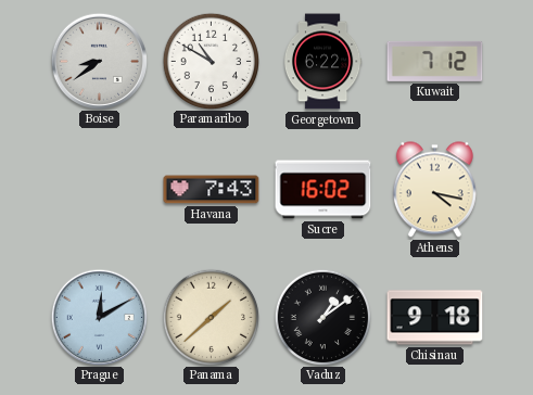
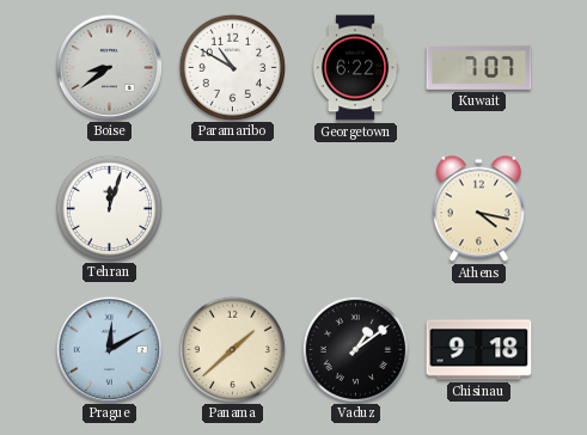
Kuwait: 7:12 -> 7:07
Tehran: none -> 12:03
Havana: 7:43 -> none
Sucre: 16:02 -> none
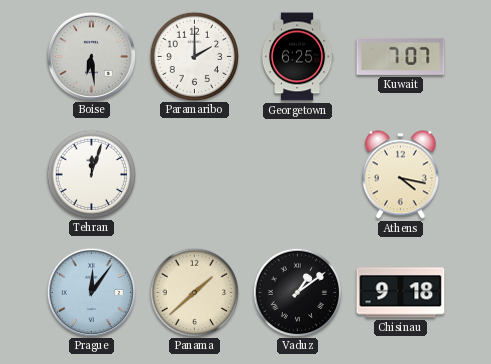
Boise: 8:39 -> 6:29
Paramaribo: 10:50 -> 2:00
Georgetown: 6:22 -> 6:25
Prague: 12:10 -> 12:06
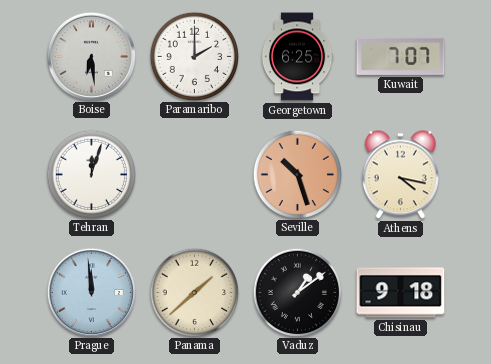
Seville: none -> 10:27
Prague: 12:06 -> 11:59
